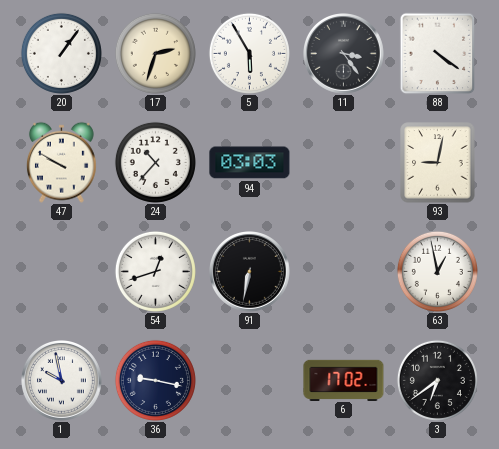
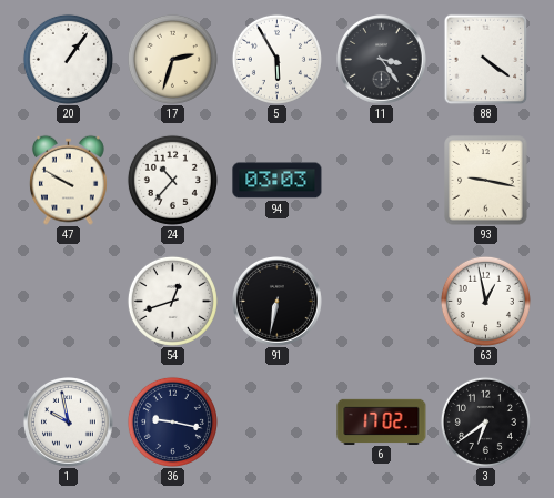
93: 9:02 -> 9:17
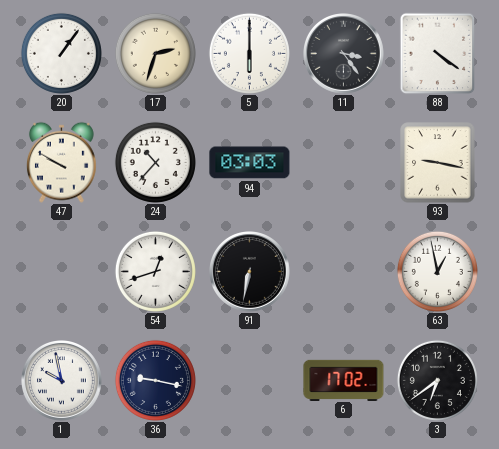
5: 5:55 -> 6:00
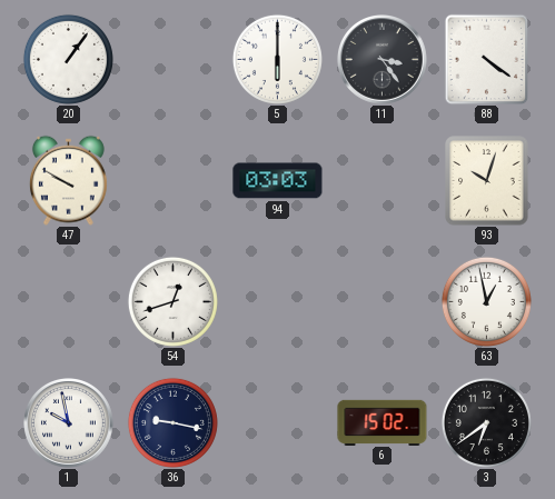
17: 2:33 -> none
24: 10:37 -> none
93: 9:17 -> 10:03
91: 6:32 -> none
6: 17:02 -> 15:02
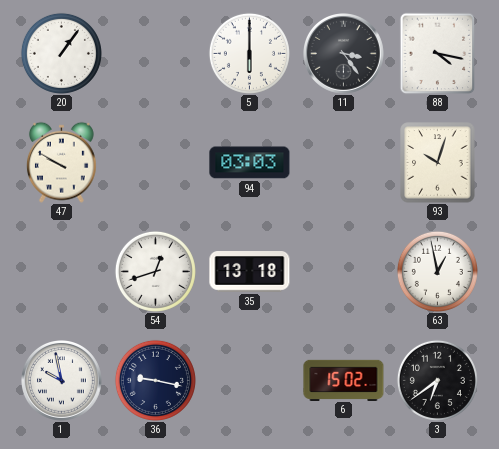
88: 4:21 -> 4:17
35: none -> 13:18
